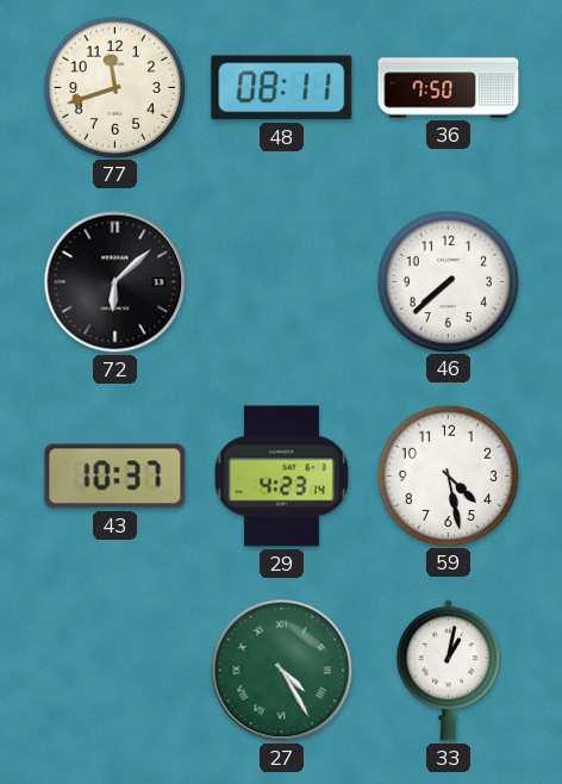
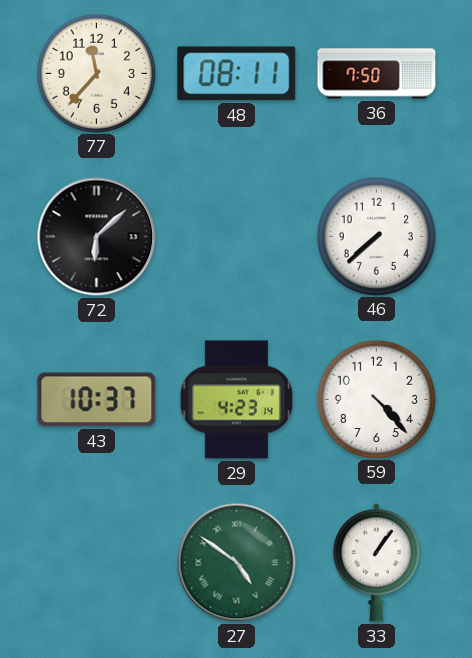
77: 11:42 -> 11:37
59: 4:28 -> 4:23
27: 4:25 -> 4:51
33: 1:02 -> 1:06
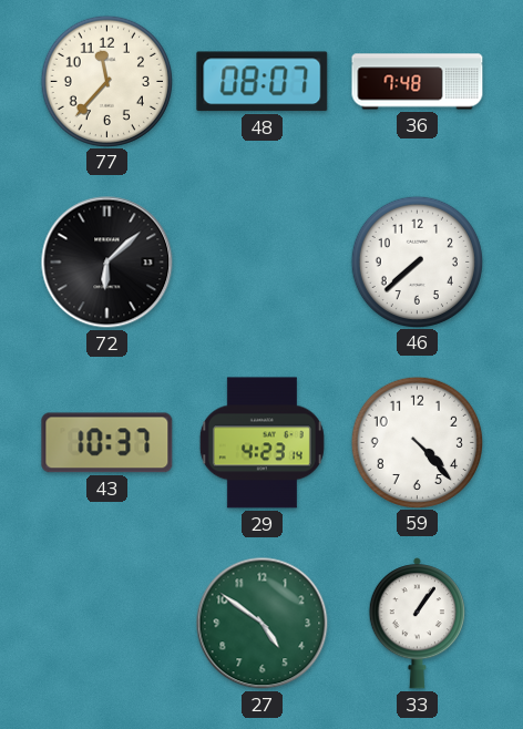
48: 08:11 -> 08:07
36: 7:50 -> 7:48
27 numerals: Roman -> Arabic
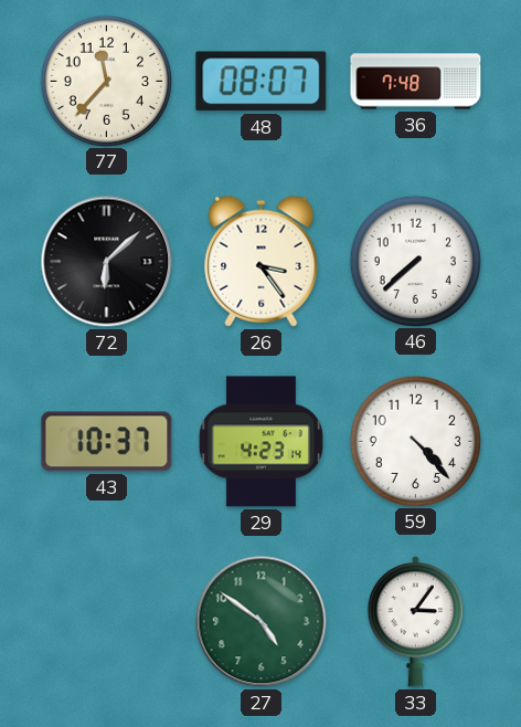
26: none -> 3:24
33: 1:06 -> 3:06
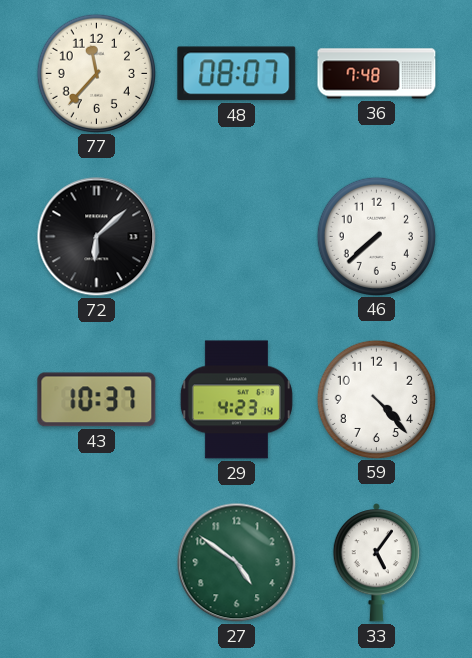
26: 3:24 -> none
33: 3:06 -> 5:06
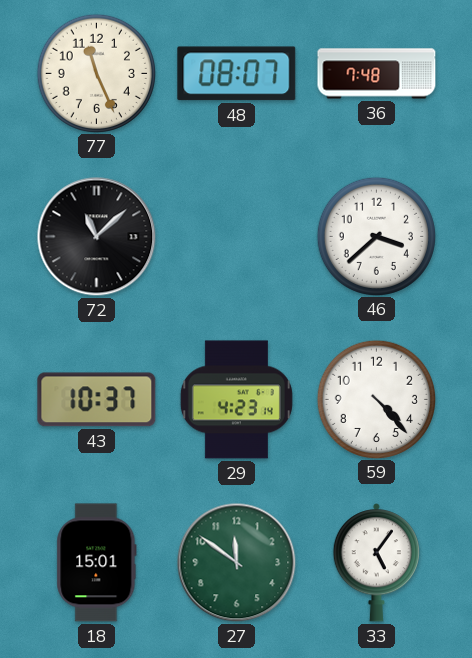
77: 11:37 -> 11:26
72: 6:08 -> 11:08
46: 7:38 -> 3:38
18: none -> 15:01
27: 4:51 -> 11:51
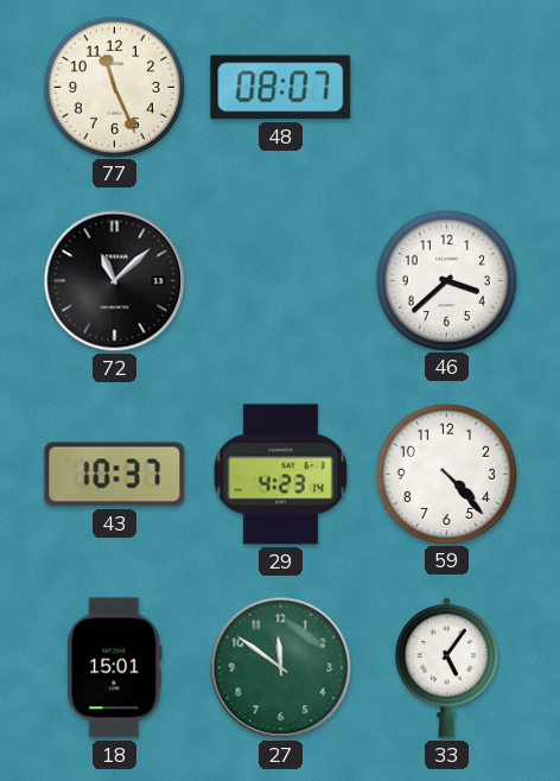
36: 7:48 -> none
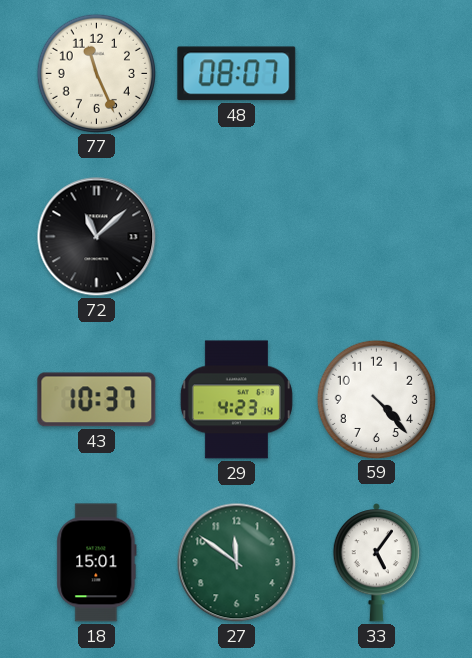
46: 3:38 -> none
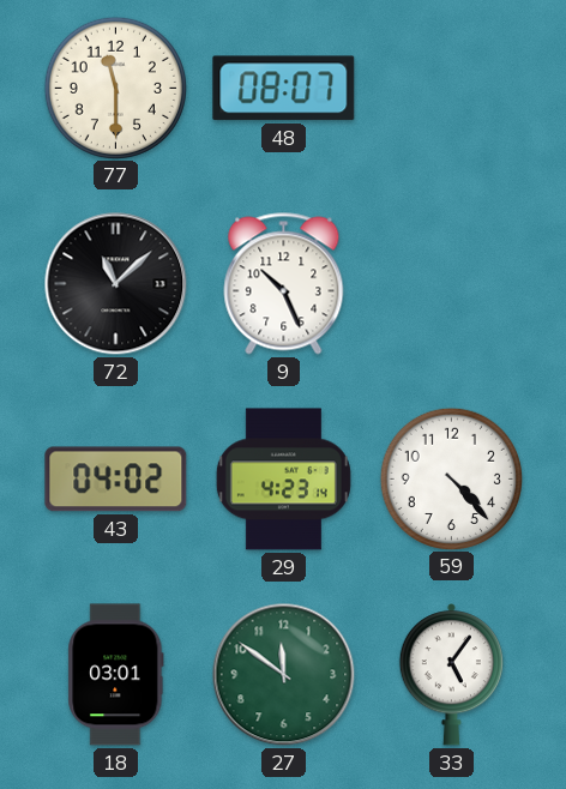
77: 11:26 -> 11:30
9: none -> 10:26
43: 10:37 -> 04:02
18: 15:01 -> 03:01
